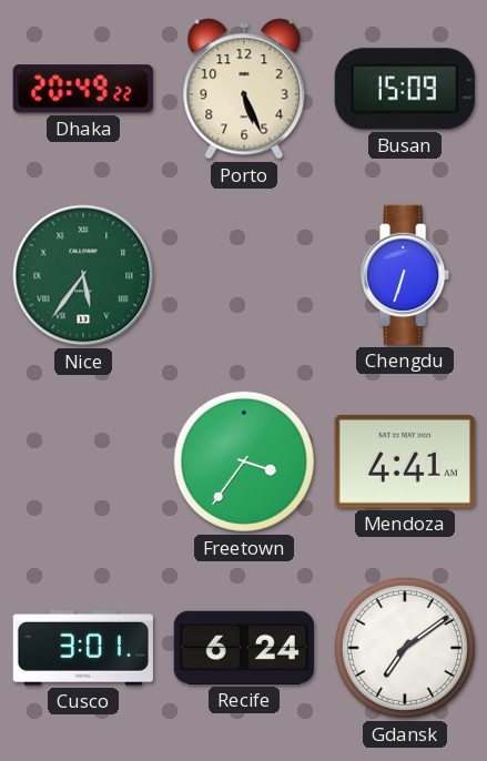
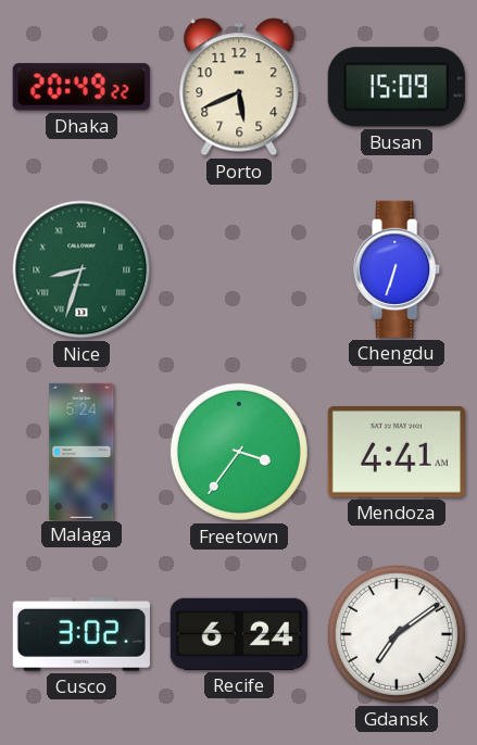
Porto: 5:26 -> 5:41
Nice: 5:36 -> 8:33
Malaga: none -> 5:24
Cusco: 3:01 -> 3:02
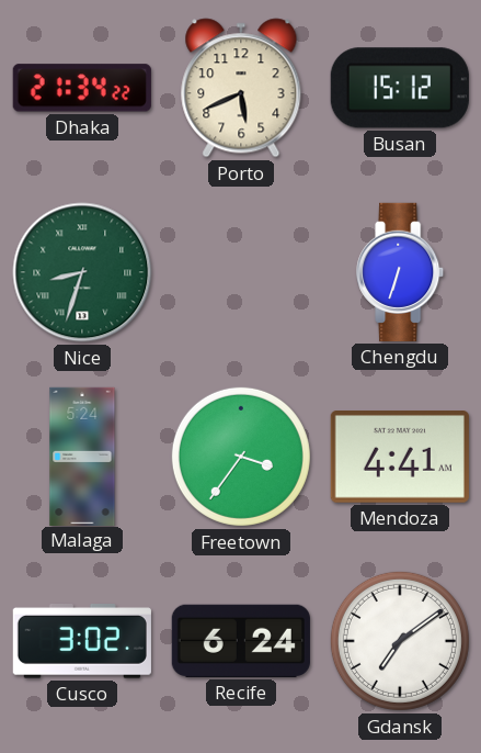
Dhaka: 20:49 -> 21:34
Busan: 15:09 -> 15:12
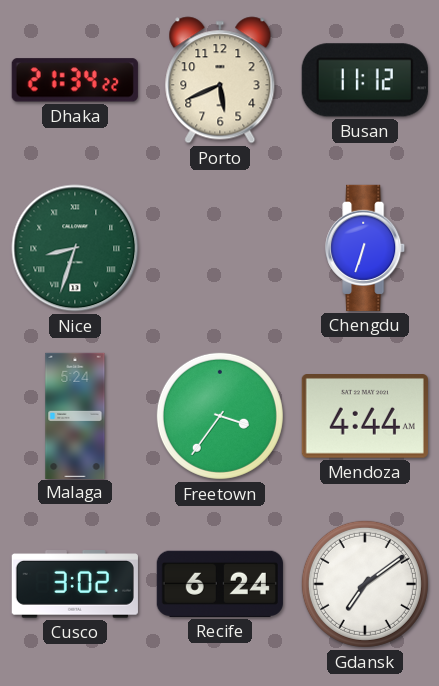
Busan: 15:12 -> 11:12
Mendoza: 4:41 -> 4:44
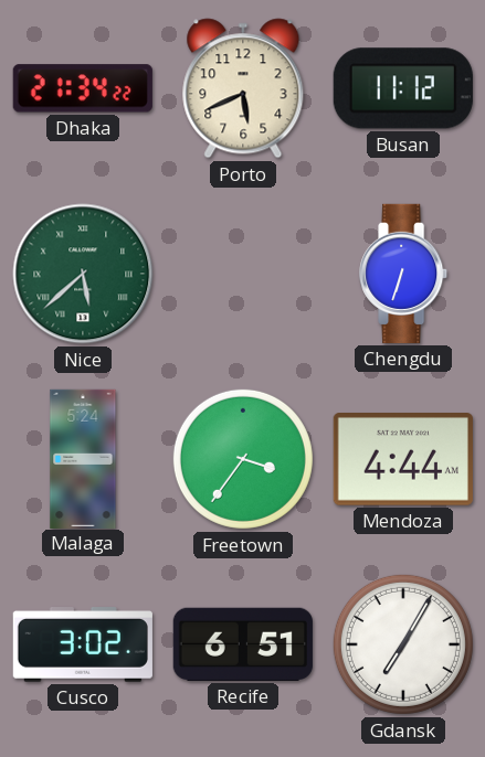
Nice: 8:33 -> 5:38
Recife: 6:24 -> 6:51
Gdansk: 7:09 -> 7:05
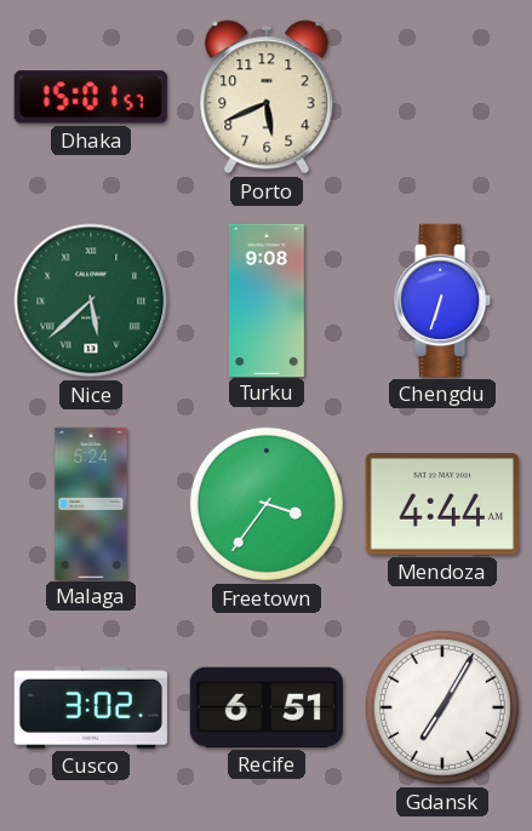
Dhaka: 21:34 -> 15:01
Busan: 11:12 -> none
Turku: none -> 9:08
